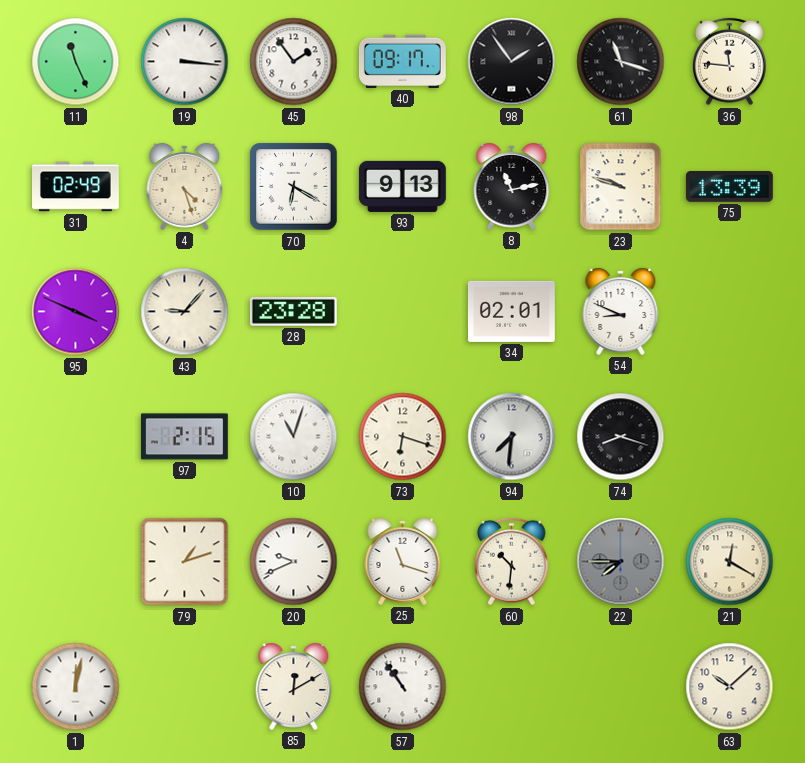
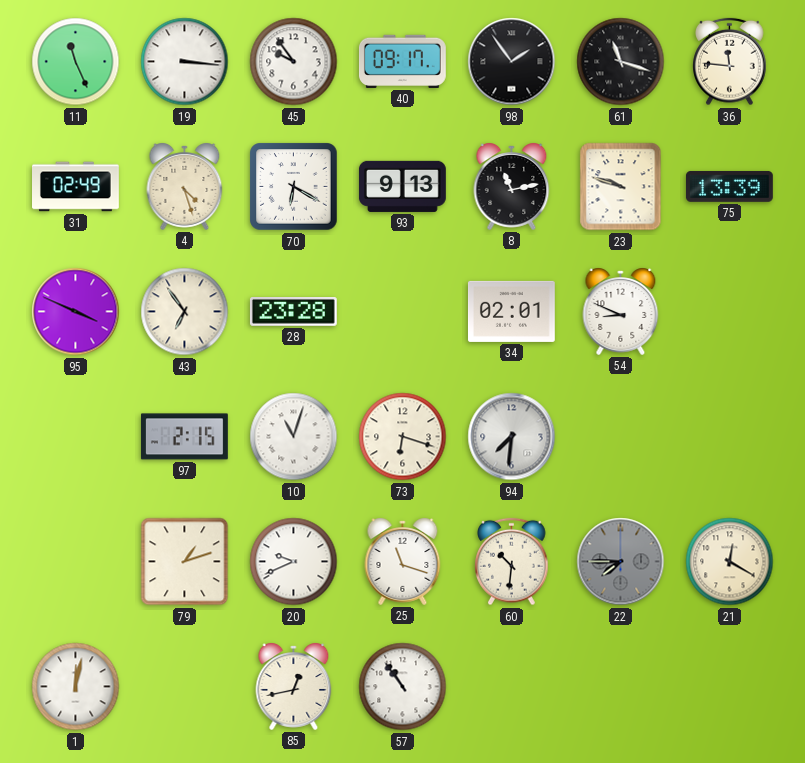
45: 1:54 -> 9:54
43: 9:07 -> 6:54
74: 8:18 -> none
85: 12:10 -> 12:43
63: 10:08 -> none
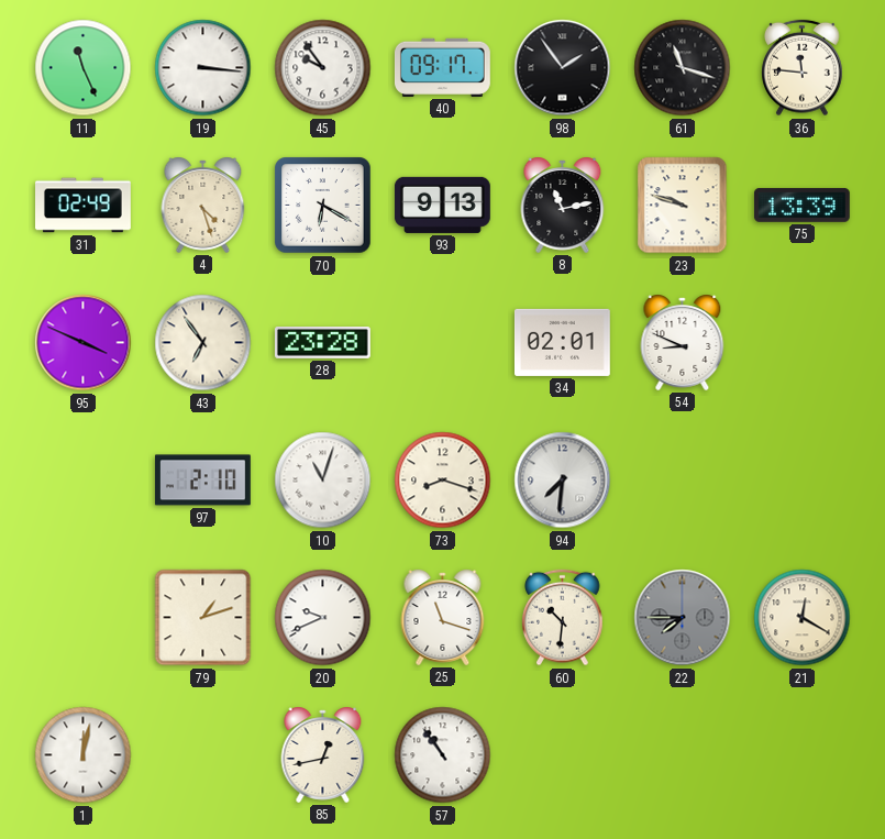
97: 2:15 -> 2:10
73: 6:18 -> 8:18
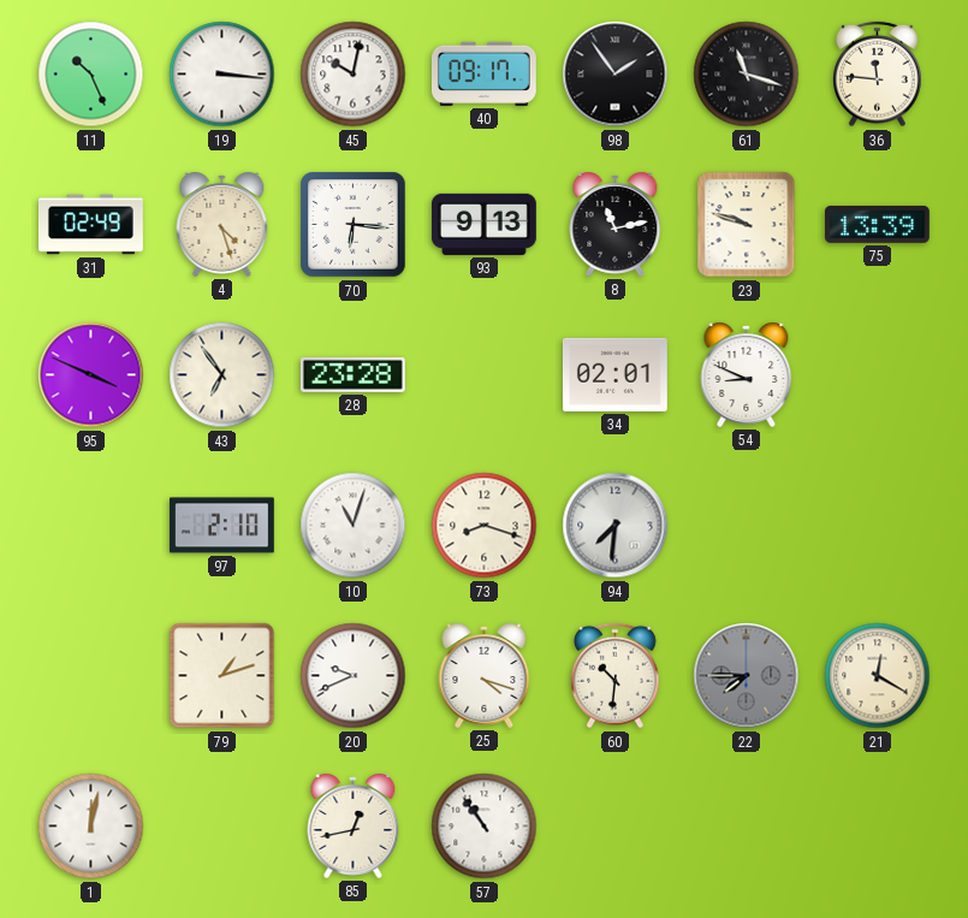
11: 11:26 -> 10:26
45: 9:54 -> 10:02
70: 6:20 -> 6:16
25: 11:18 -> 4:18
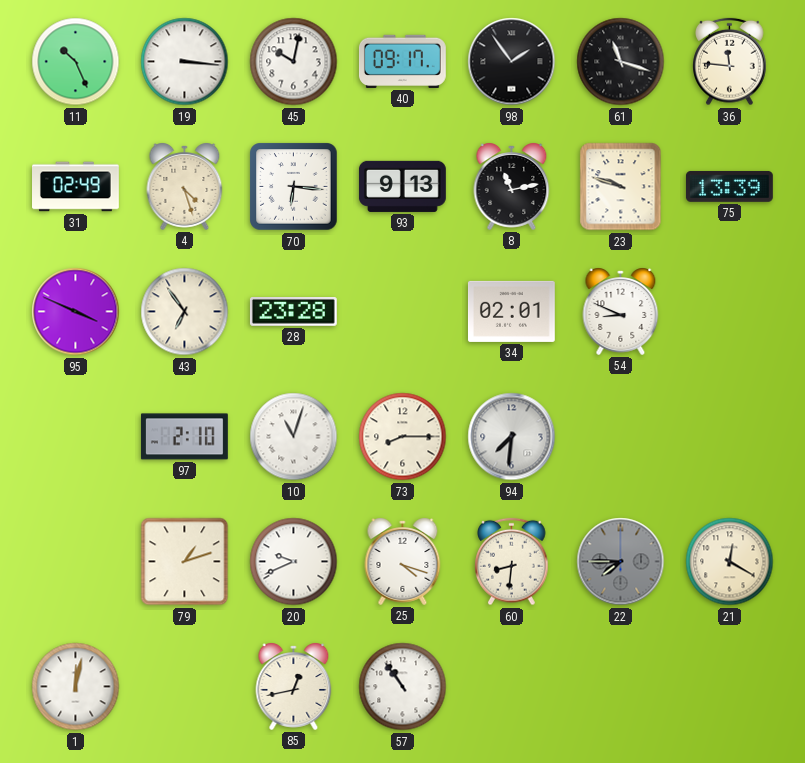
73: 8:18 -> 8:15
60: 10:31 -> 8:31
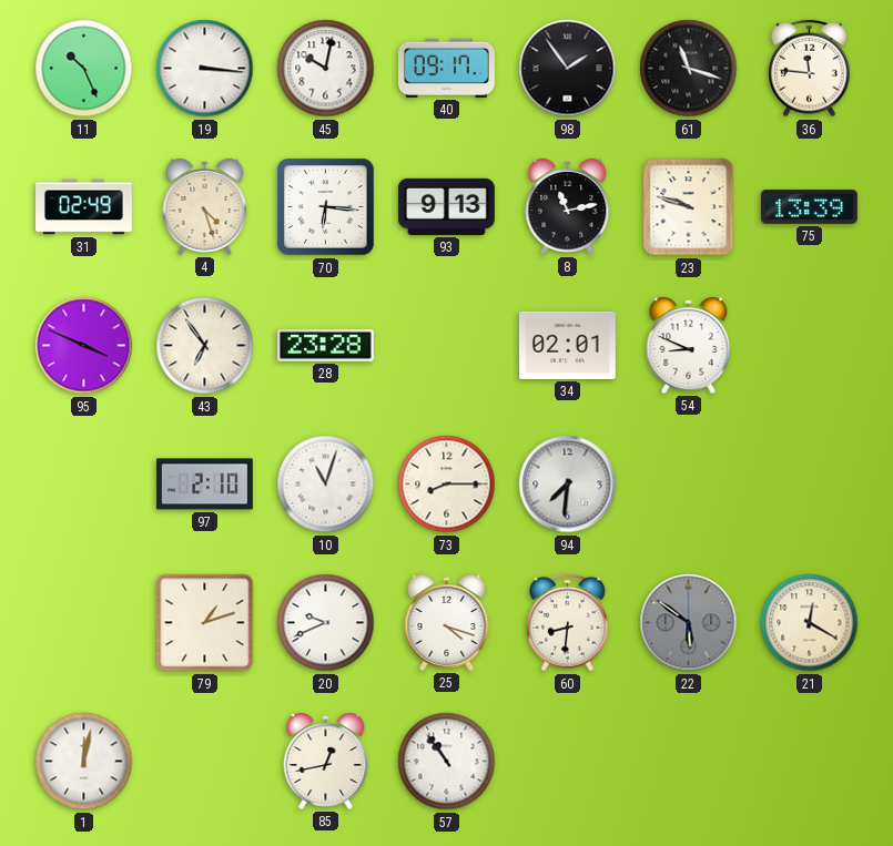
22: 7:45 -> 5:51
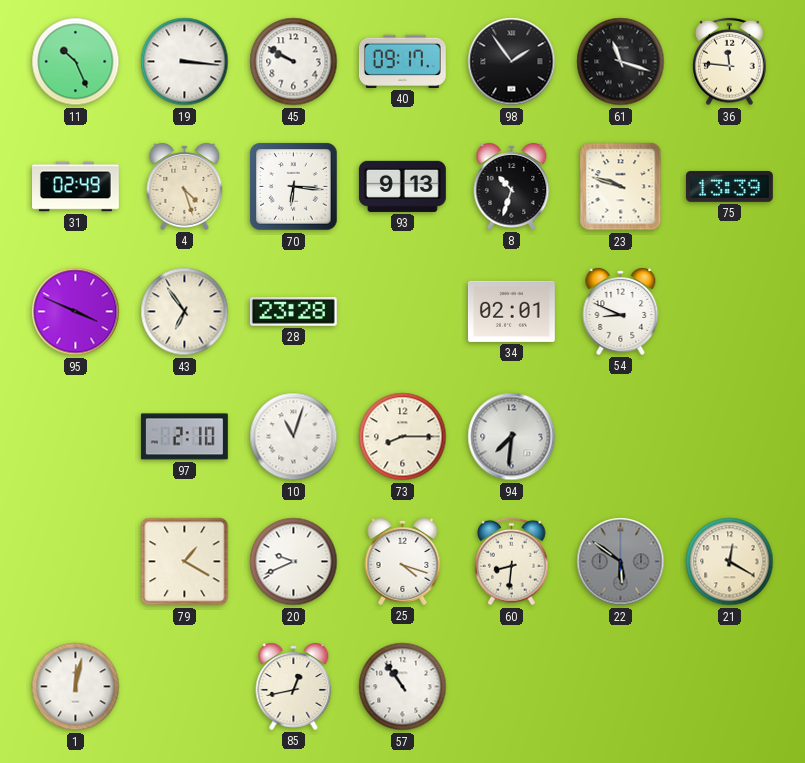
45: 10:02 -> 9:50
8: 11:13 -> 10:33
79: 1:12 -> 1:20
